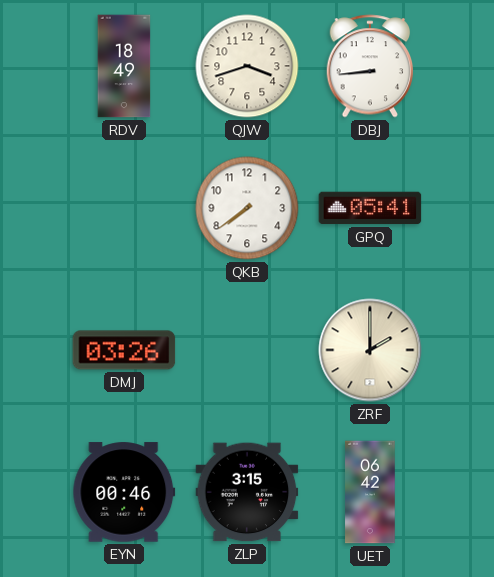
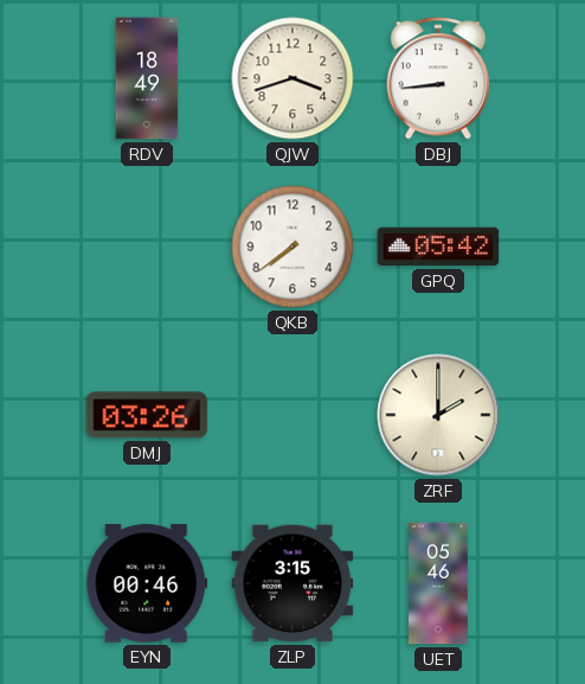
GPQ: 05:41 -> 05:42
UET: 06:42 -> 05:46
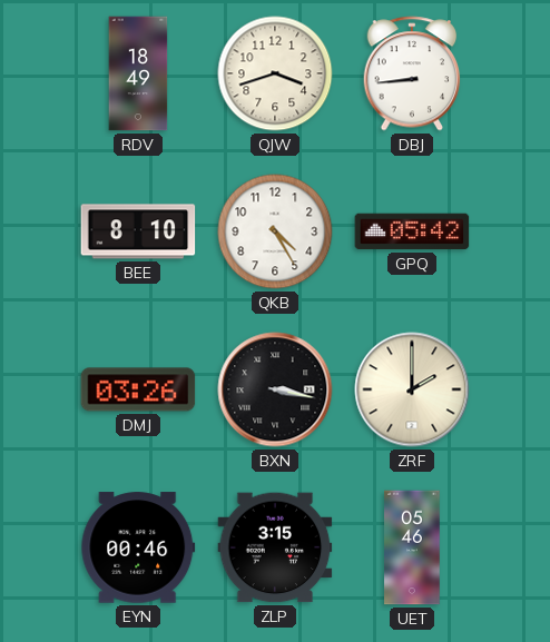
BEE: none -> 8:10
QKB: 7:39 -> 4:25
BXN: none -> 3:17
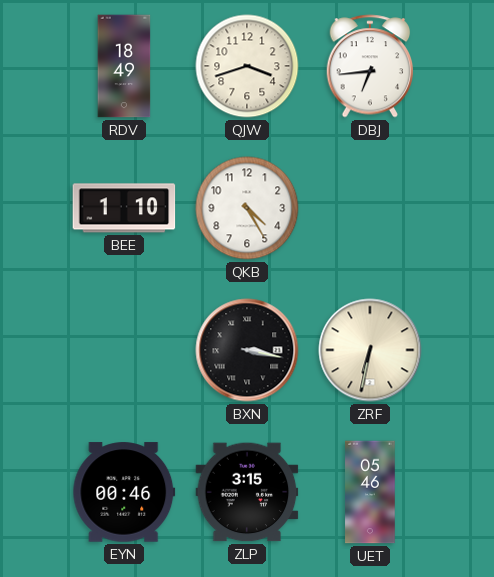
DBJ: 8:44 -> 6:44
BEE: 8:10 -> 1:10
GPQ: 05:42 -> none
DMJ: 03:26 -> none
ZRF: 2:00 -> 6:32
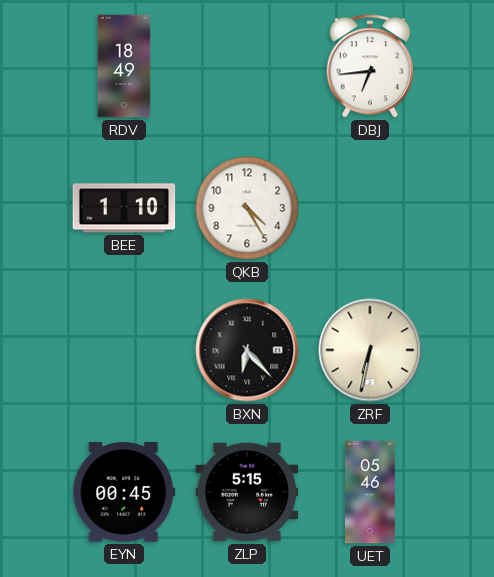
QJW: 3:42 -> none
BXN: 3:17 -> 6:23
EYN: 00:46 -> 00:45
ZLP: 3:15 -> 5:15
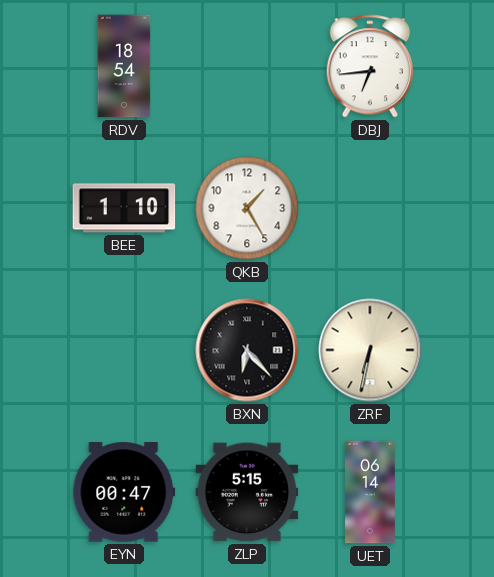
RDV: 18:49 -> 18:54
QKB: 4:25 -> 1:25
EYN: 00:45 -> 00:47
UET: 05:46 -> 06:14
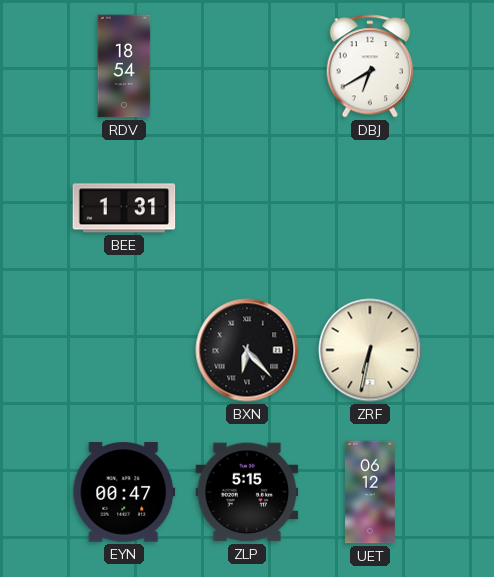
DBJ: 6:44 -> 6:40
BEE: 1:10 -> 1:31
QKB: 1:25 -> none
UET: 06:14 -> 06:12
